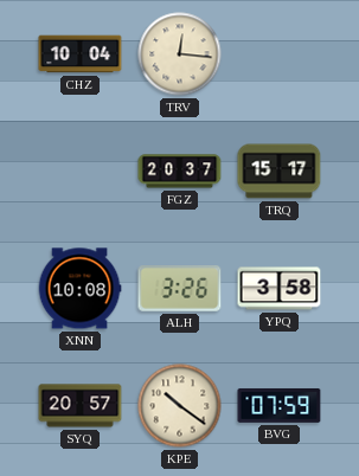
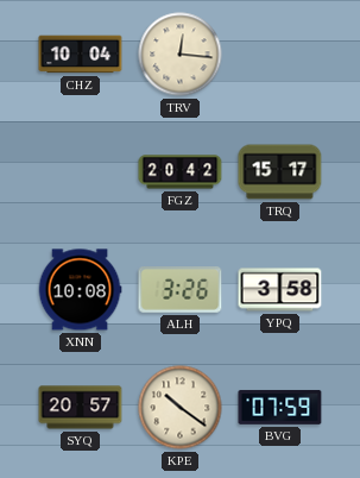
FGZ: 20:37 -> 20:42
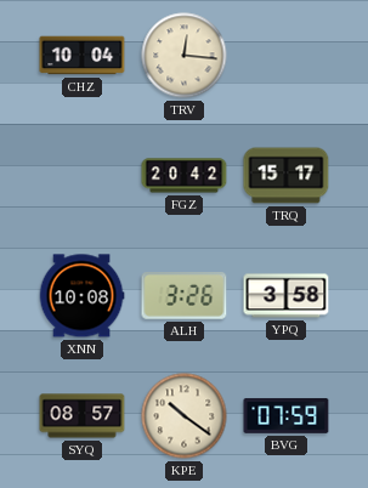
SYQ: 20:57 -> 08:57
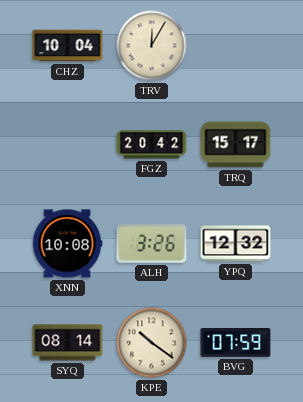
TRV: 12:16 -> 12:05
YPQ: 3:58 -> 12:32
SYQ: 08:57 -> 08:14
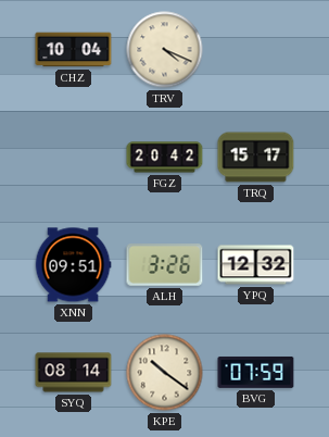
TRV: 12:05 -> 4:19
XNN: 10:08 -> 09:51
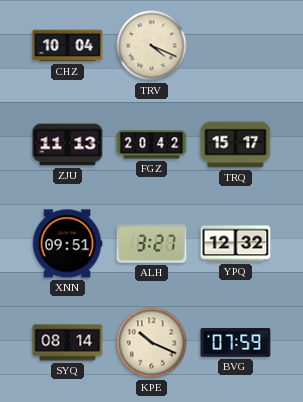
ZJU: none -> 11:13
ALH: 3:26 -> 3:27
KPE: 10:21 -> 10:19
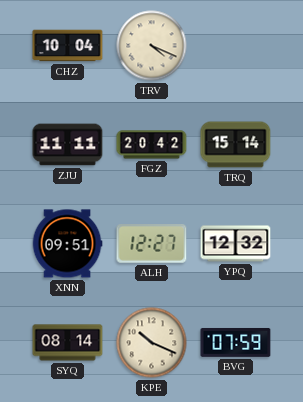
ZJU: 11:13 -> 11:11
TRQ: 15:17 -> 15:14
ALH: 3:27 -> 12:27
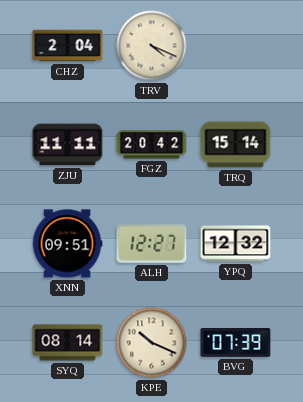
CHZ: 10:04 -> 2:04
BVG: 07:59 -> 07:39
